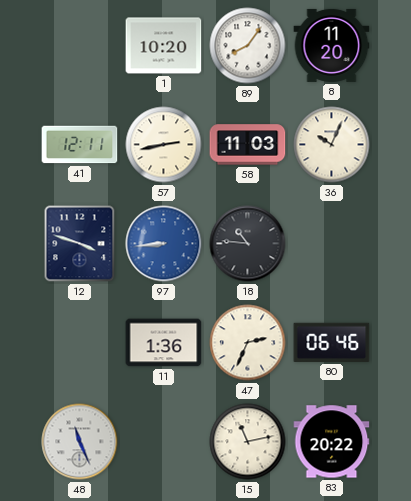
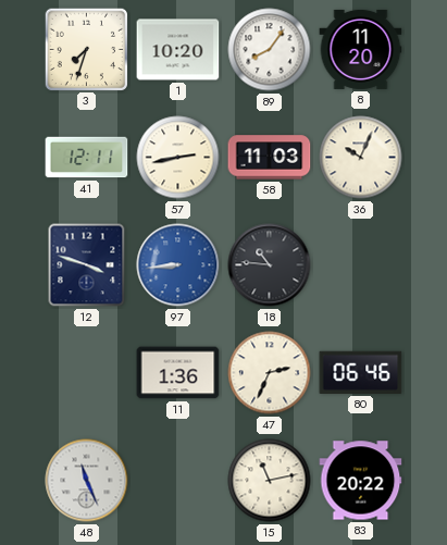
3: none -> 7:33
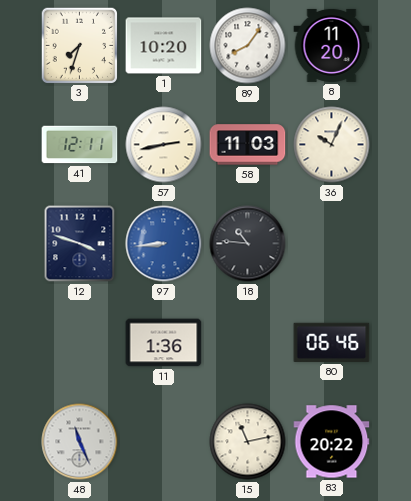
47: 2:34 -> none
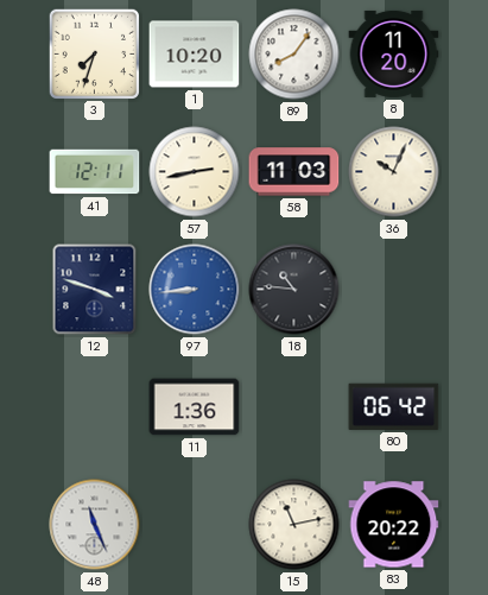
80: 06:46 -> 06:42
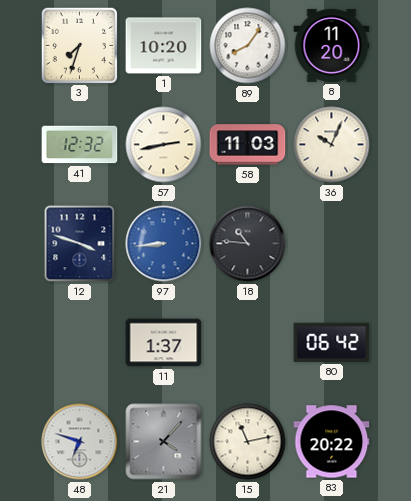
41: 12:11 -> 12:32
11: 1:36 -> 1:37
48: 11:26 -> 6:48
21: none -> 4:07
